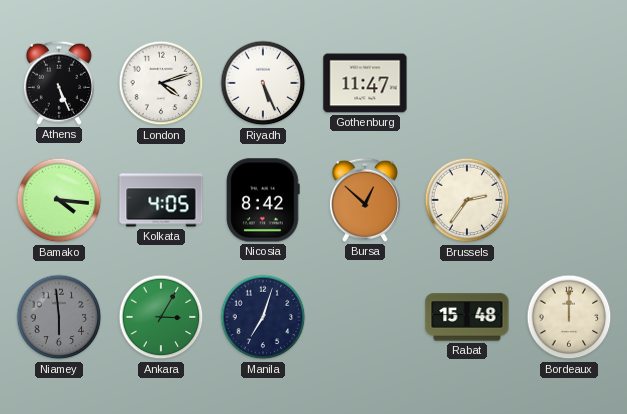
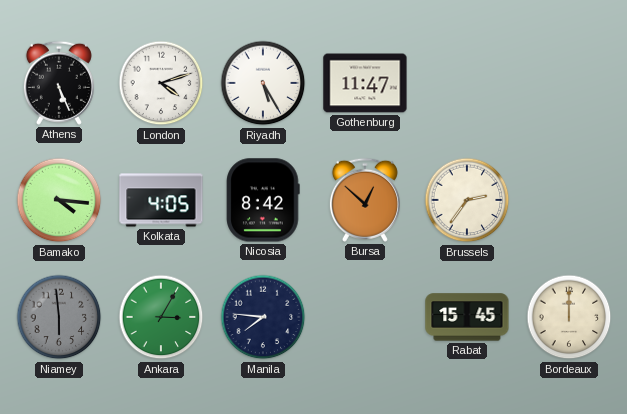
Riyadh: 5:26 -> 5:25
Manila: 7:03 -> 7:46
Rabat: 15:48 -> 15:45
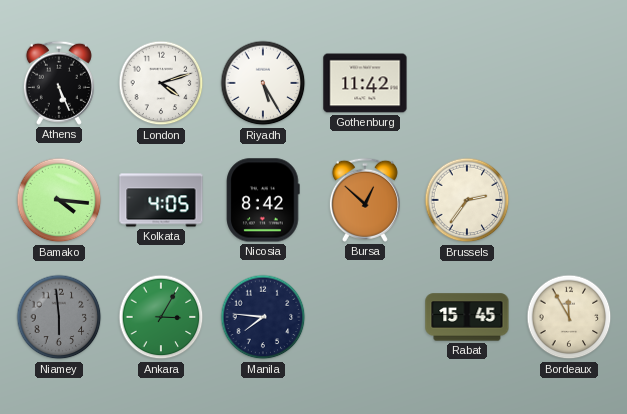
Gothenburg: 11:47 -> 11:42
Bordeaux: 12:00 -> 11:55
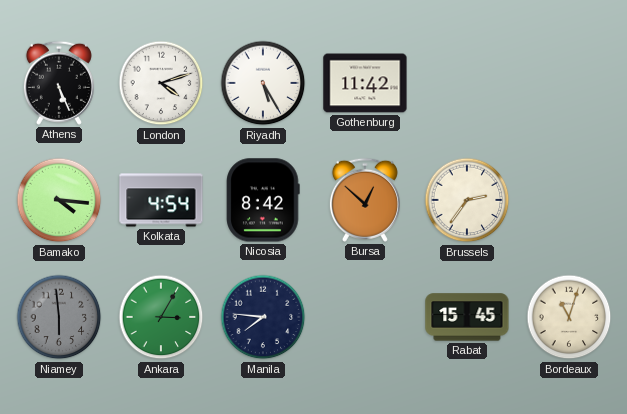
Kolkata: 4:05 -> 4:54
Bordeaux: 11:55 -> 11:03
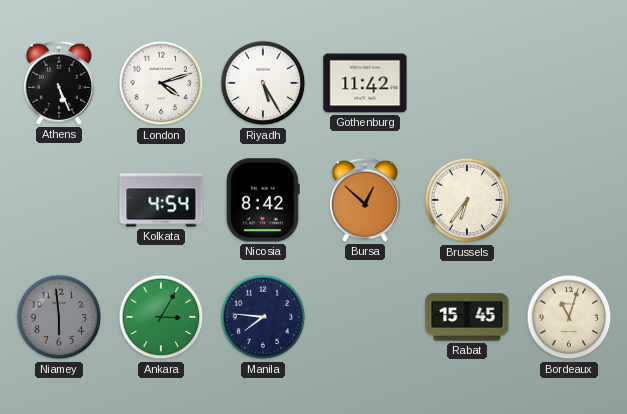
Bamako: 4:16 -> none
Brussels: 2:36 -> 6:36
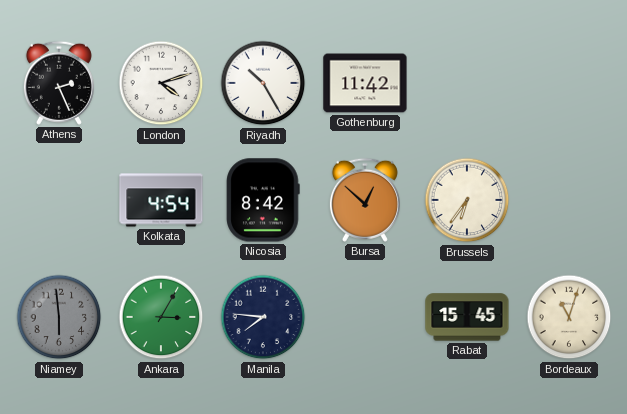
Athens: 5:26 -> 2:26
Riyadh: 5:25 -> 10:25
